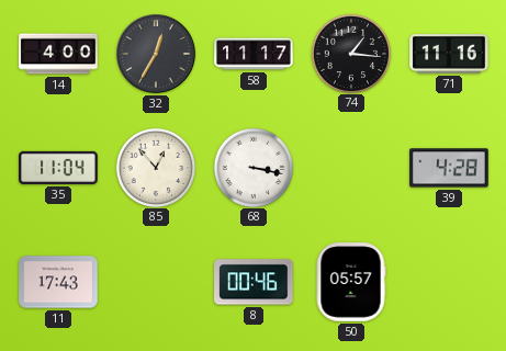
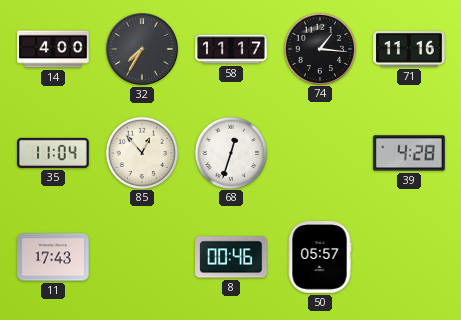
32: 12:35 -> 7:35
68: 3:17 -> 12:33
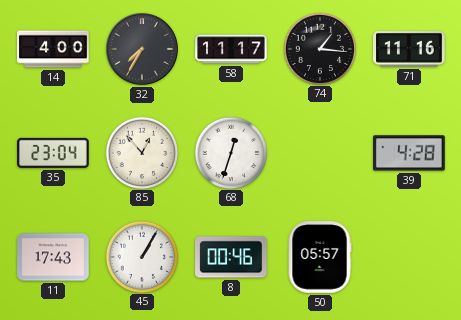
35: 11:04 -> 23:04
45: none -> 1:05
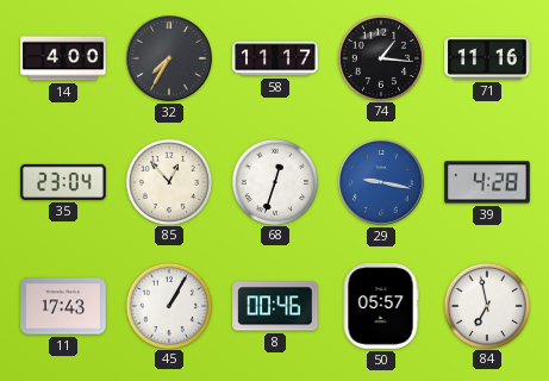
29: none -> 9:17
84: none -> 6:58
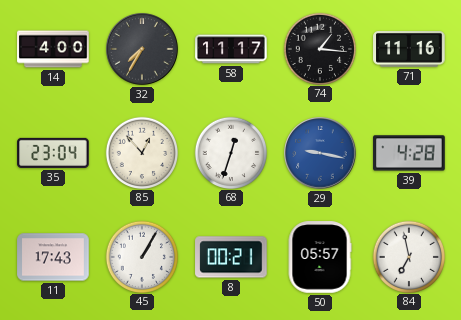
8: 00:46 -> 00:21
